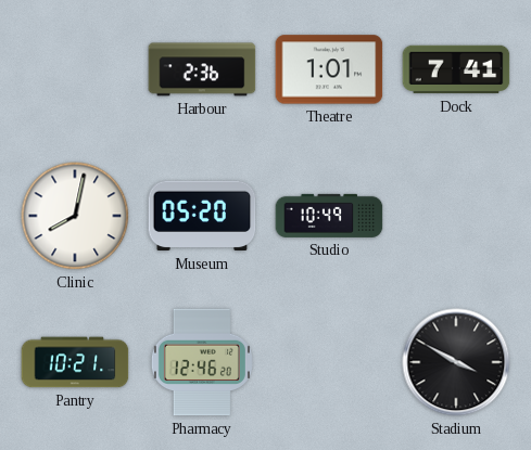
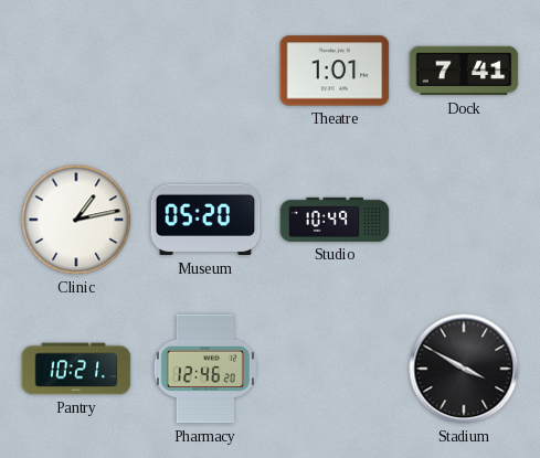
Harbour: 2:36 -> none
Clinic: 8:02 -> 1:13
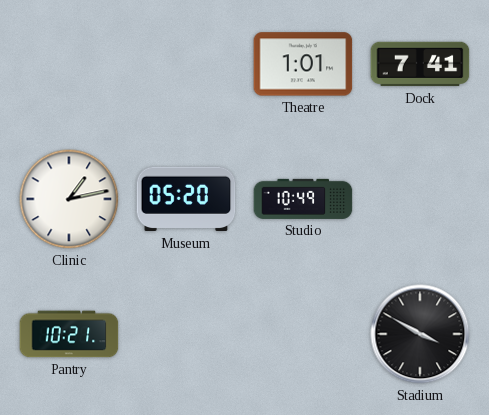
Pharmacy: 12:46 -> none
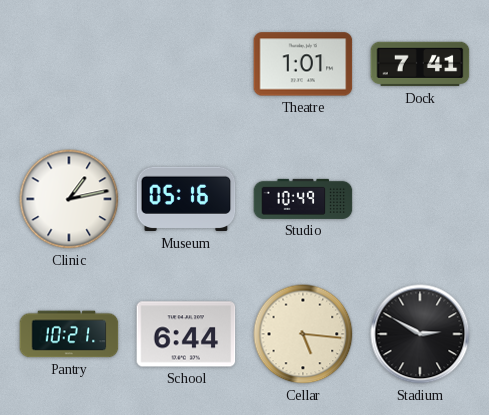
Museum: 05:20 -> 05:16
School: none -> 6:44
Cellar: none -> 5:16
Stadium: 3:50 -> 2:50
